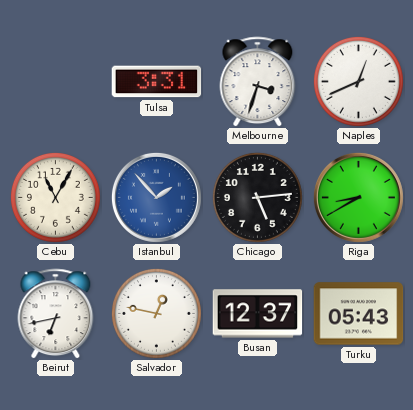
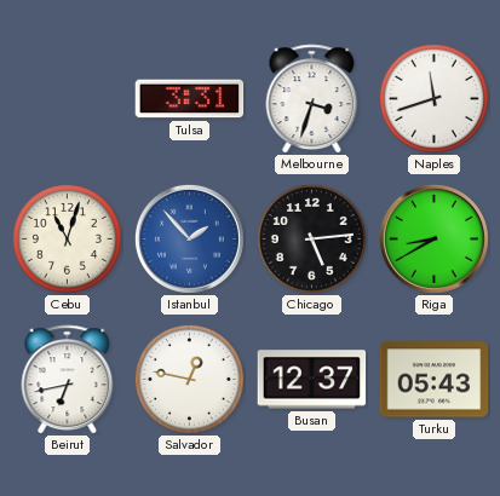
Naples: 12:41 -> 11:42
Cebu: 11:05 -> 11:03
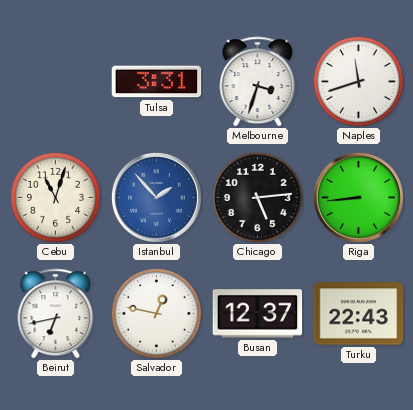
Riga: 8:40 -> 8:44
Turku: 05:43 -> 22:43
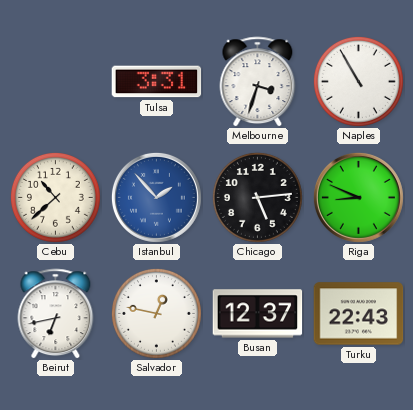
Naples: 11:42 -> 10:55
Cebu: 11:03 -> 10:38
Riga: 8:44 -> 8:49
